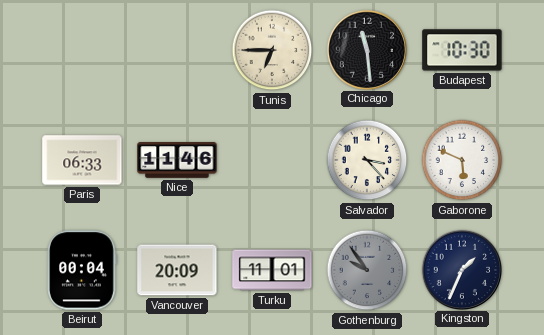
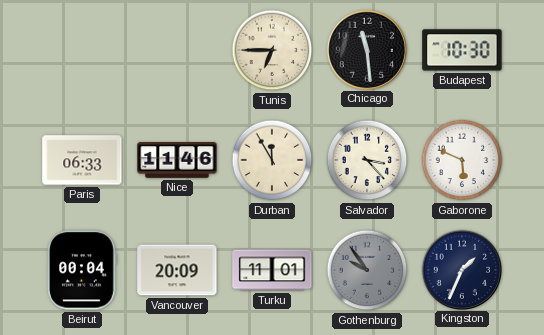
Durban: none -> 11:55
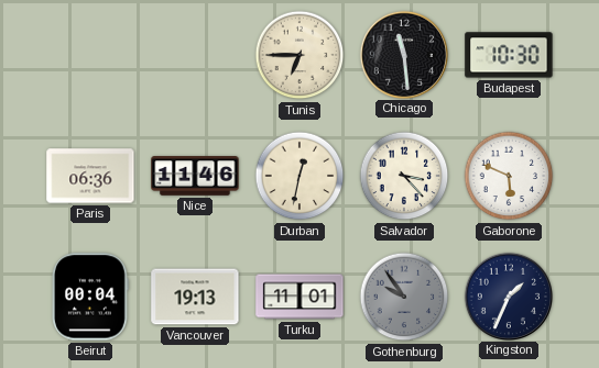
Paris: 06:33 -> 06:36
Durban: 11:55 -> 12:32
Vancouver: 20:09 -> 19:13
